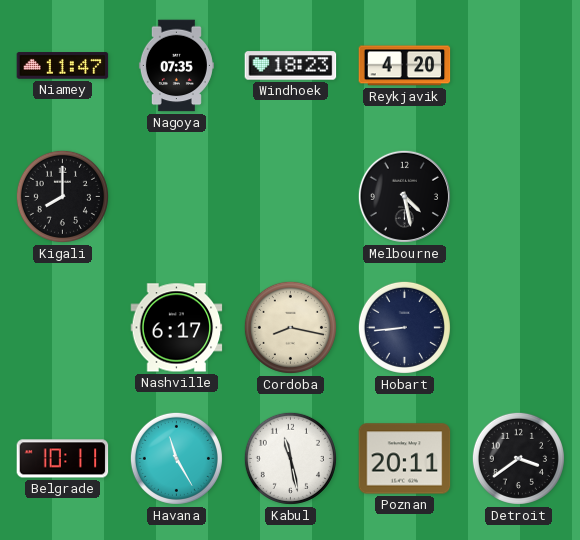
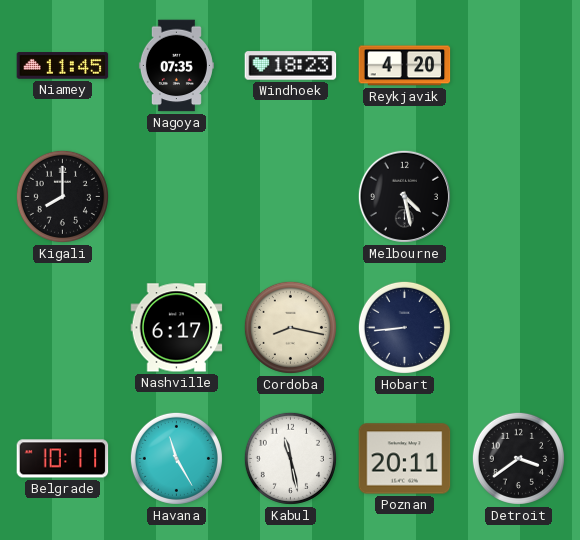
Niamey: 11:47 -> 11:45
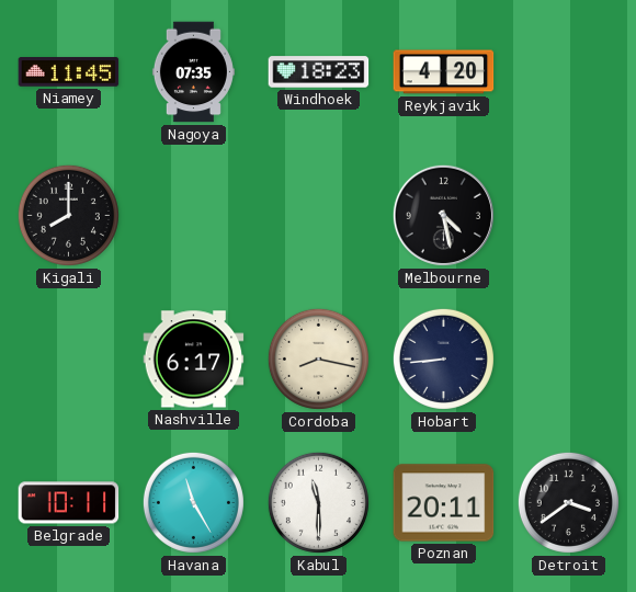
Kabul: 11:28 -> 11:30
